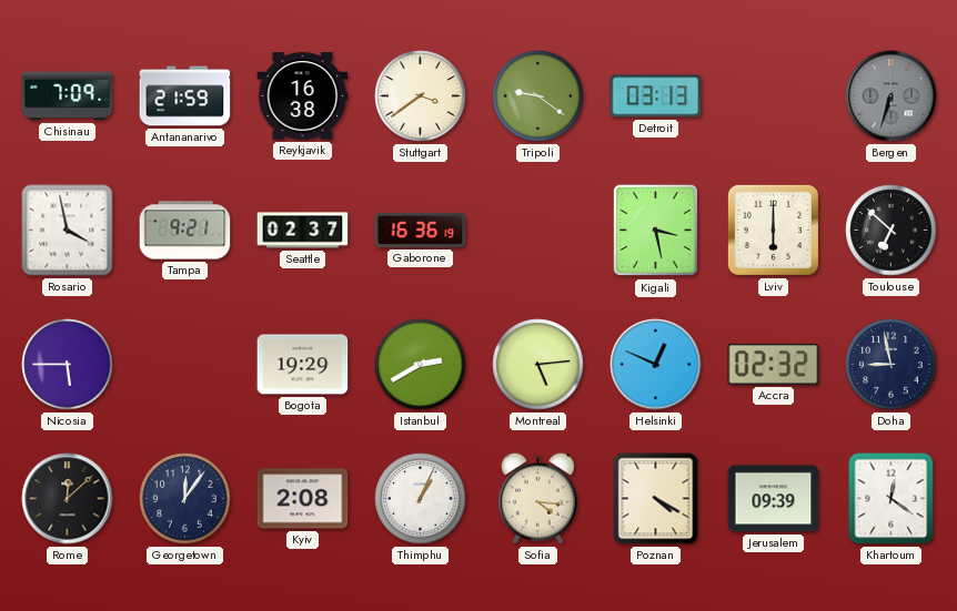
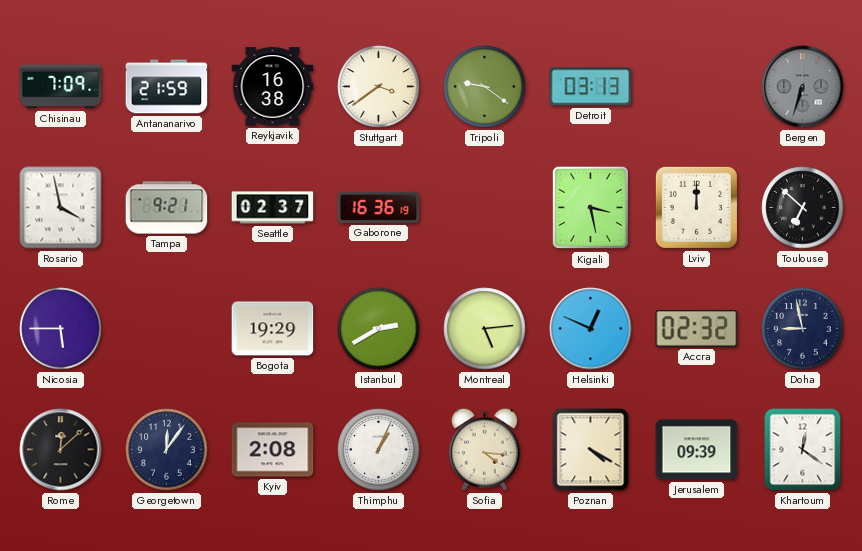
Lviv: 6:00 -> 12:00
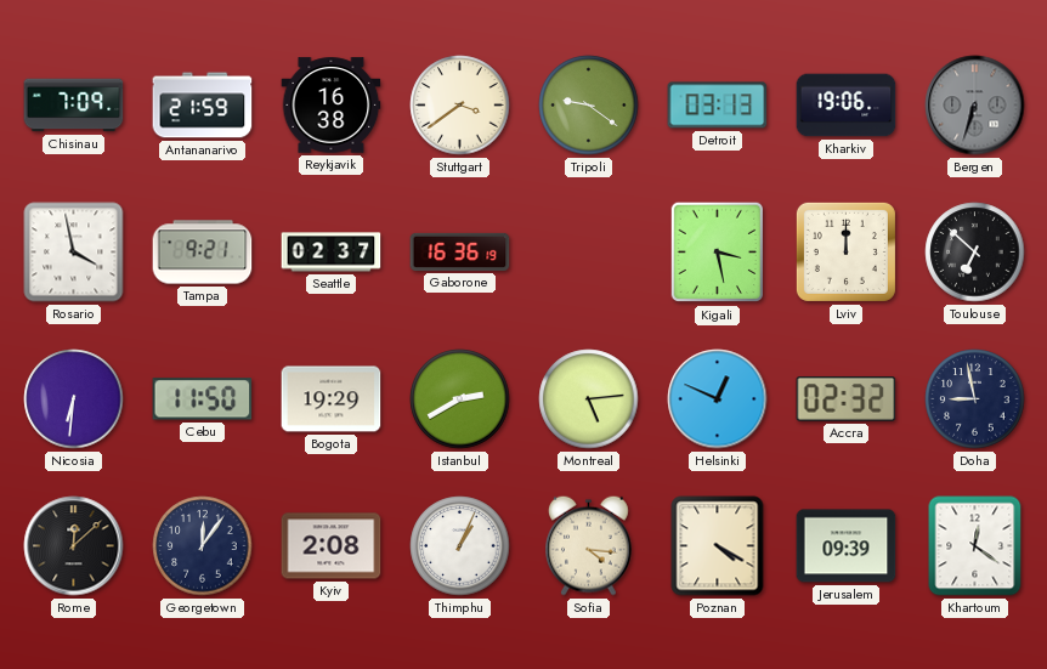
Kharkiv: none -> 19:06
Nicosia: 5:45 -> 6:31
Cebu: none -> 11:50
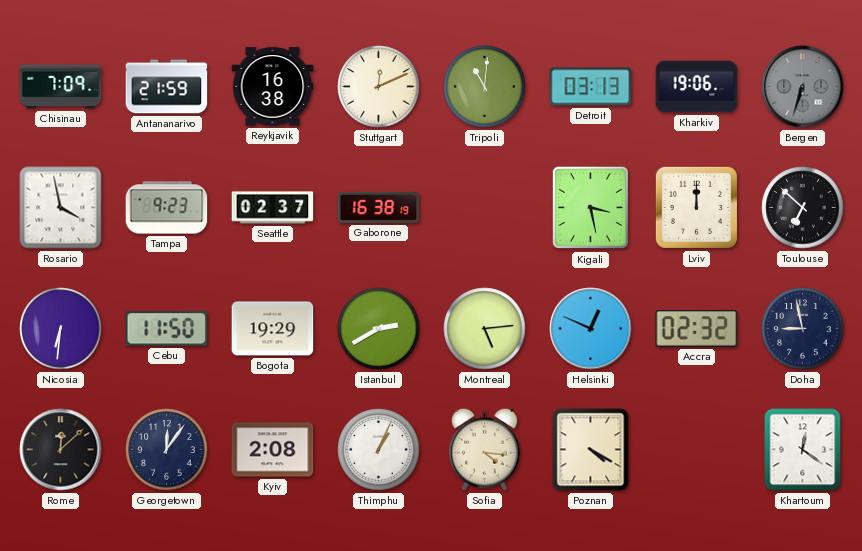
Stuttgart: 3:39 -> 12:11
Tripoli: 9:21 -> 11:01
Tampa: 9:21 -> 9:23
Gaborone: 16:36 -> 16:38
Jerusalem: 09:39 -> none
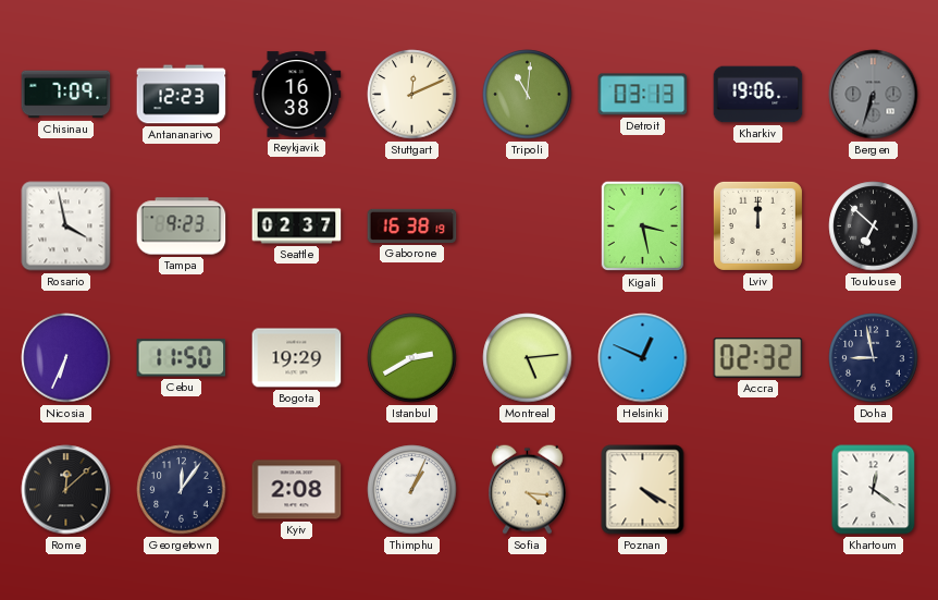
Antananarivo: 21:59 -> 12:23
Nicosia: 6:31 -> 6:34
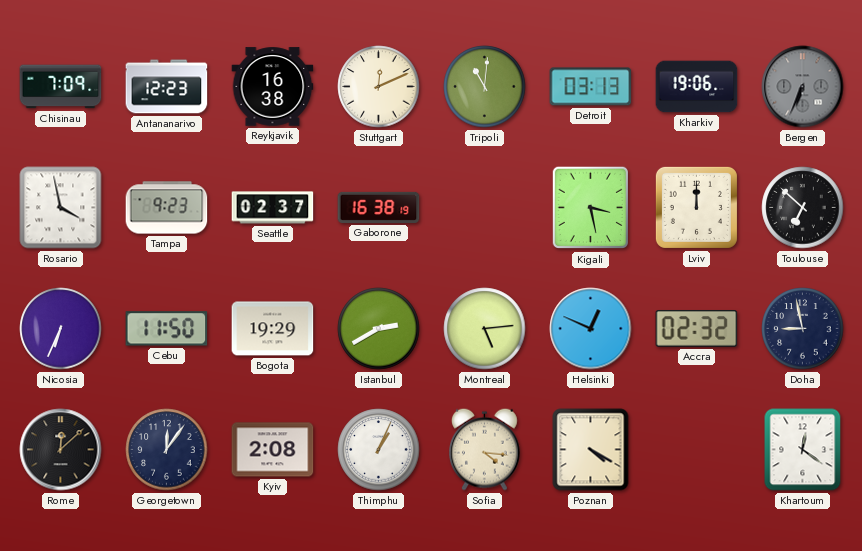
Bergen: 6:33 -> 6:34
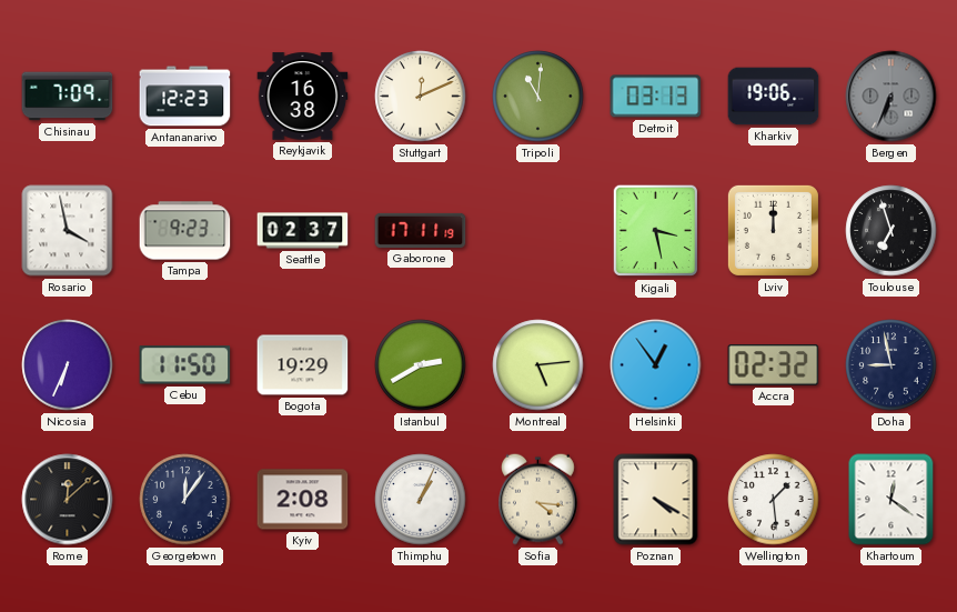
Gaborone: 16:38 -> 17:11
Toulouse: 6:52 -> 6:57
Helsinki: 12:49 -> 12:54
Wellington: none -> 1:29
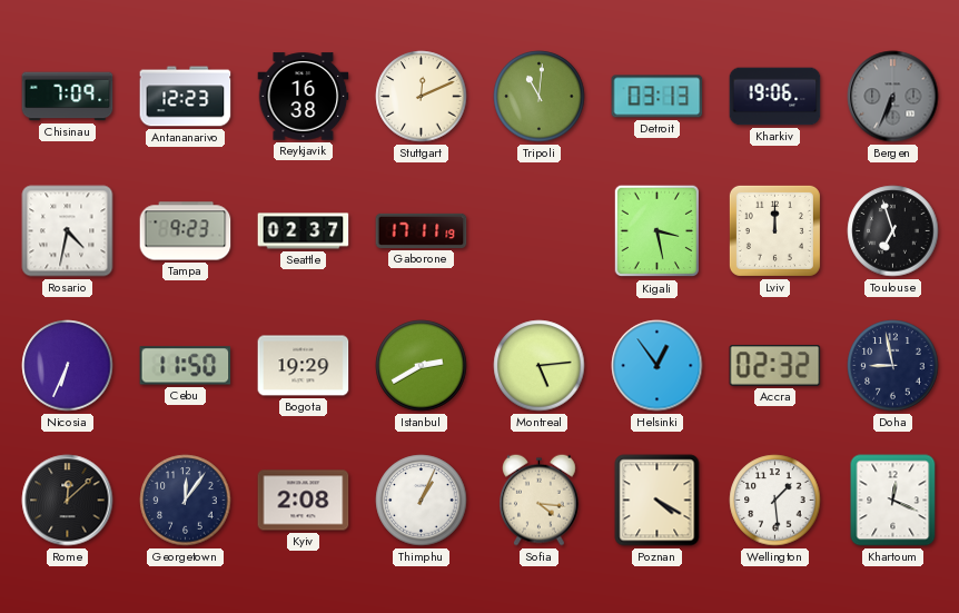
Rosario: 3:58 -> 4:32
Khartoum: 12:21 -> 12:19
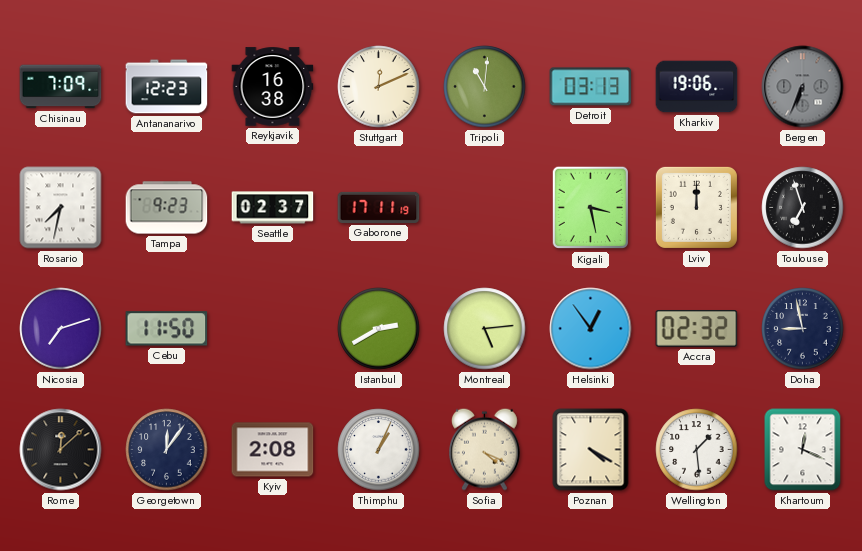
Rosario: 4:32 -> 7:32
Nicosia: 6:34 -> 7:12
Bogota: 19:29 -> none
Sofia: 4:16 -> 4:19
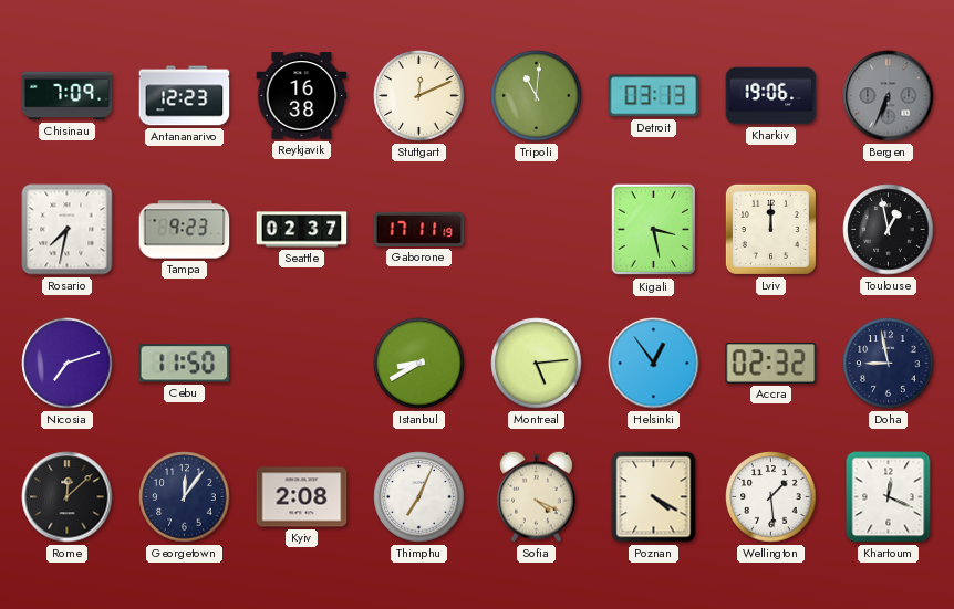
Toulouse: 6:57 -> 12:58
Istanbul: 2:40 -> 8:40
Thimphu: 1:04 -> 7:04
